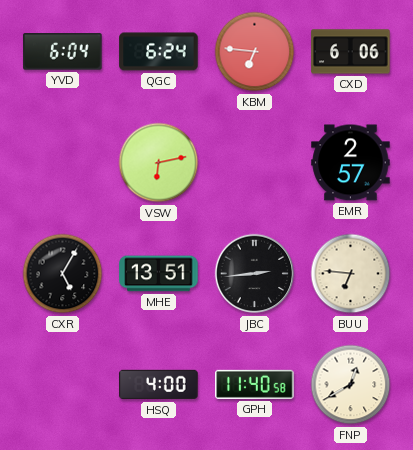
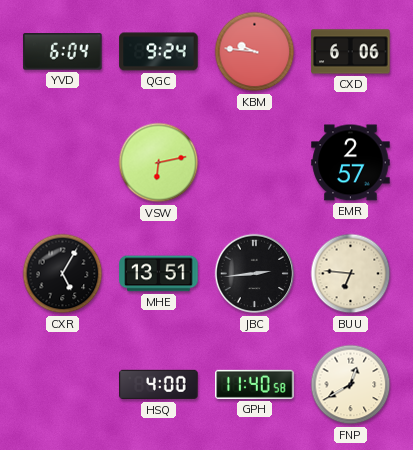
QGC: 6:24 -> 9:24
KBM: 6:46 -> 9:46
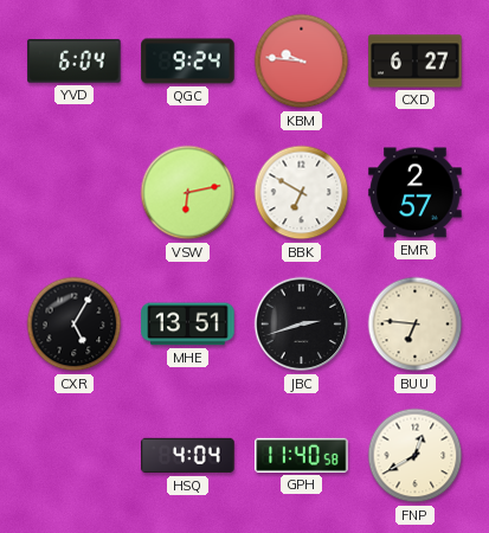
CXD: 6:06 -> 6:27
BBK: none -> 6:50
JBC: 2:44 -> 2:42
HSQ: 4:00 -> 4:04
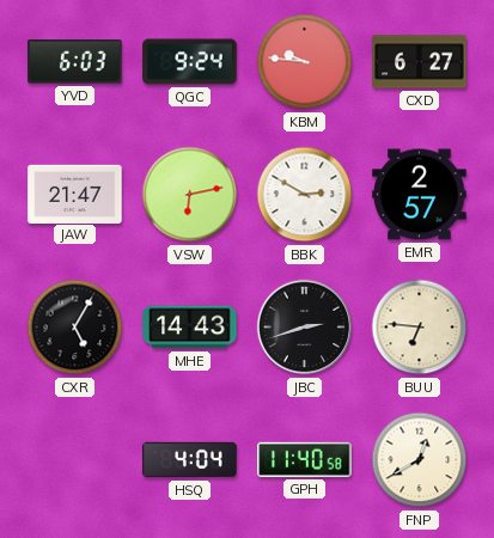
YVD: 6:04 -> 6:03
JAW: none -> 21:47
BBK: 6:50 -> 2:50
MHE: 13:51 -> 14:43
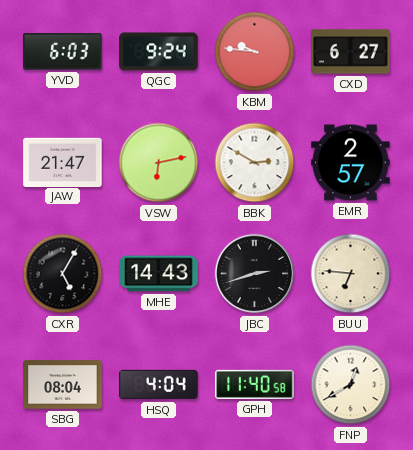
SBG: none -> 08:04
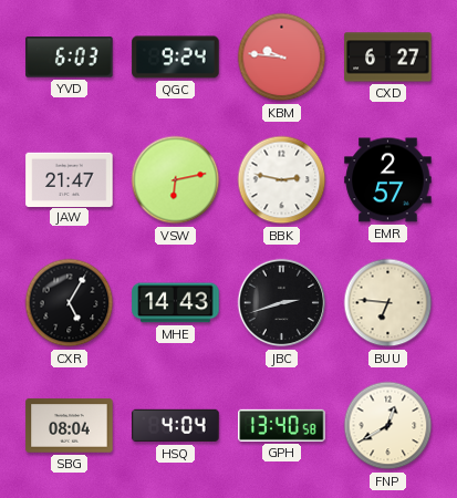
BBK: 2:50 -> 2:47
GPH: 11:40 -> 13:40
